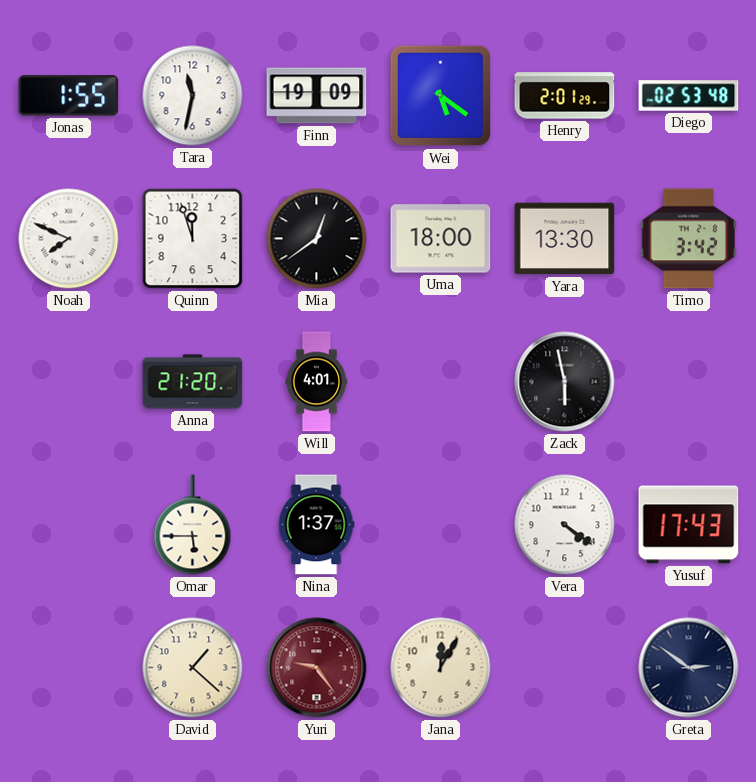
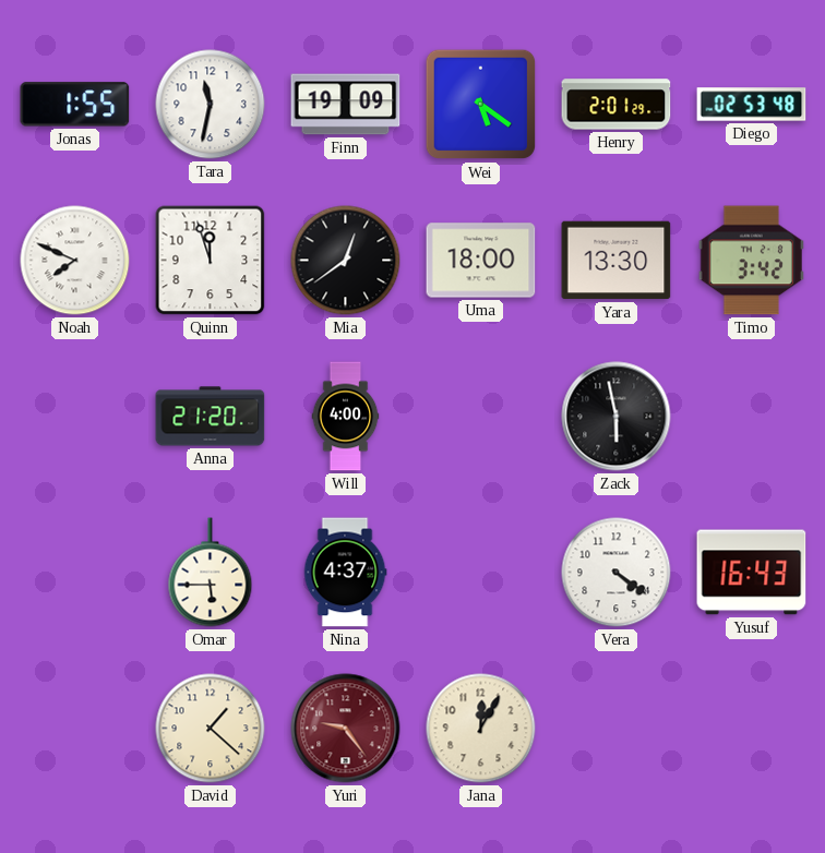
Will: 4:01 -> 4:00
Nina: 1:37 -> 4:37
Yusuf: 17:43 -> 16:43
Greta: 2:51 -> none
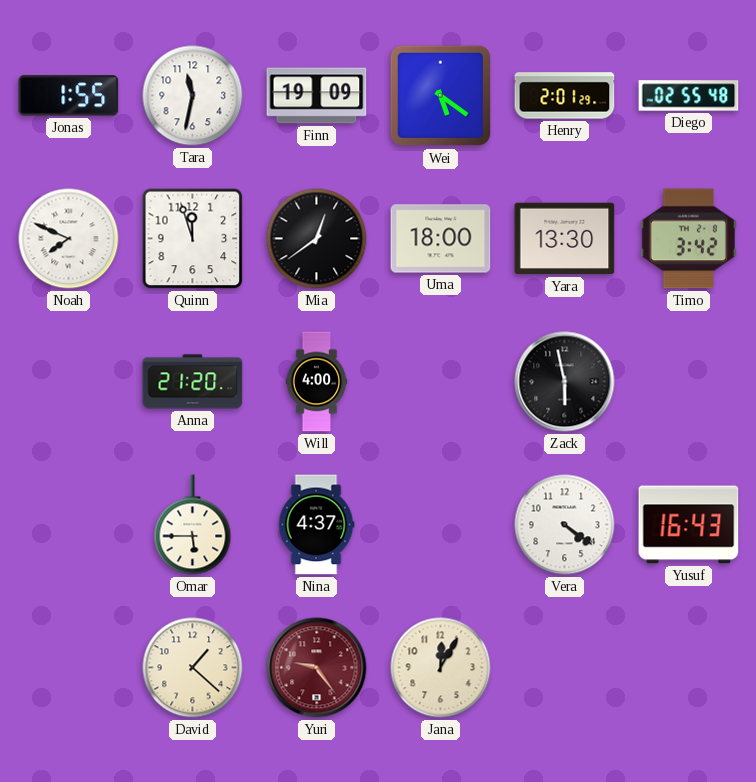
Diego: 02:53 -> 02:55
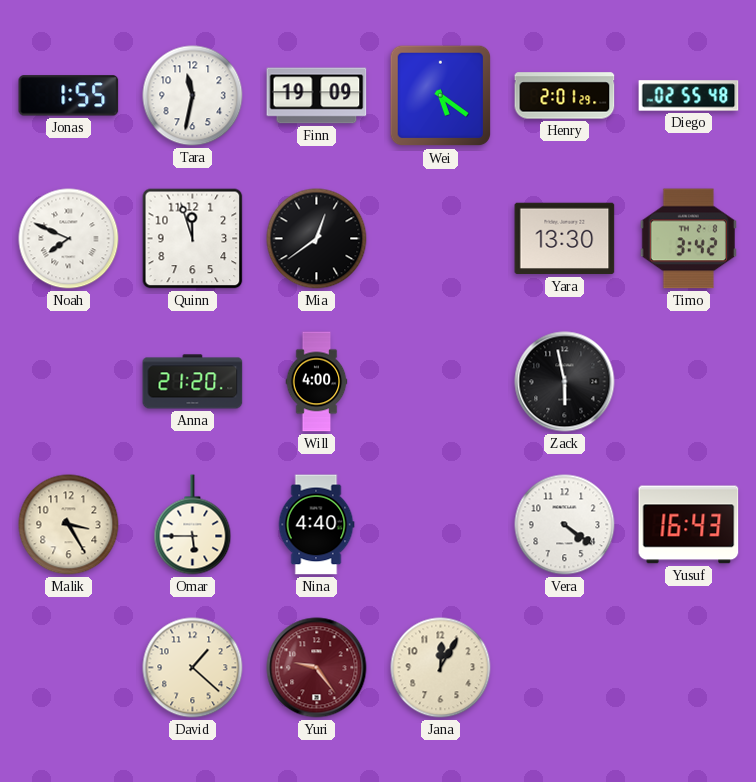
Uma: 18:00 -> none
Malik: none -> 3:25
Nina: 4:37 -> 4:40
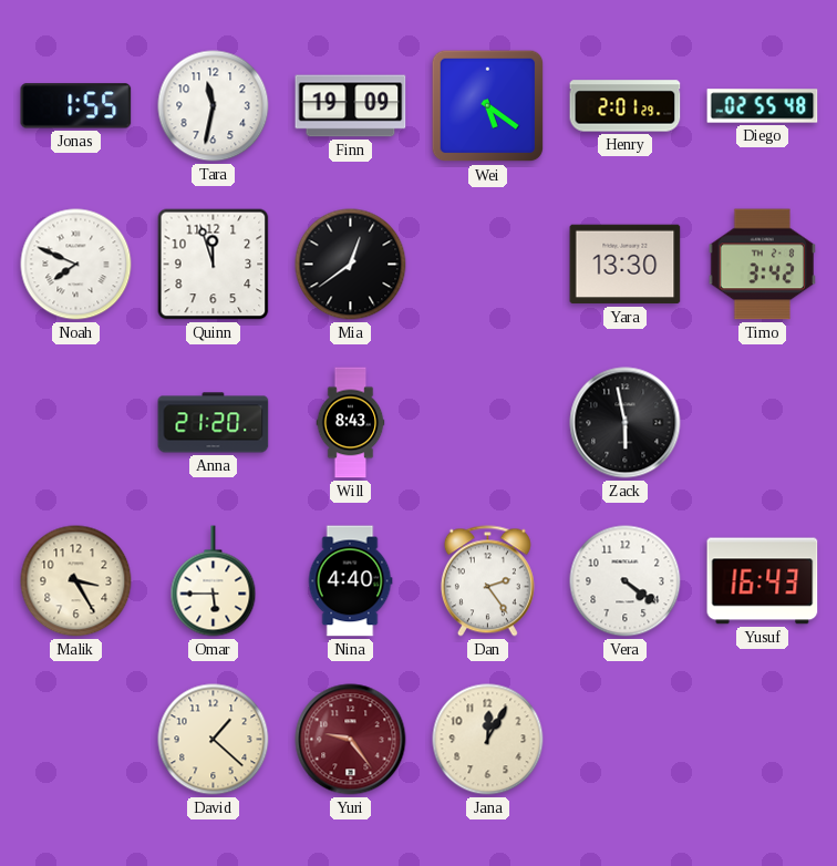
Will: 4:00 -> 8:43
Dan: none -> 2:24
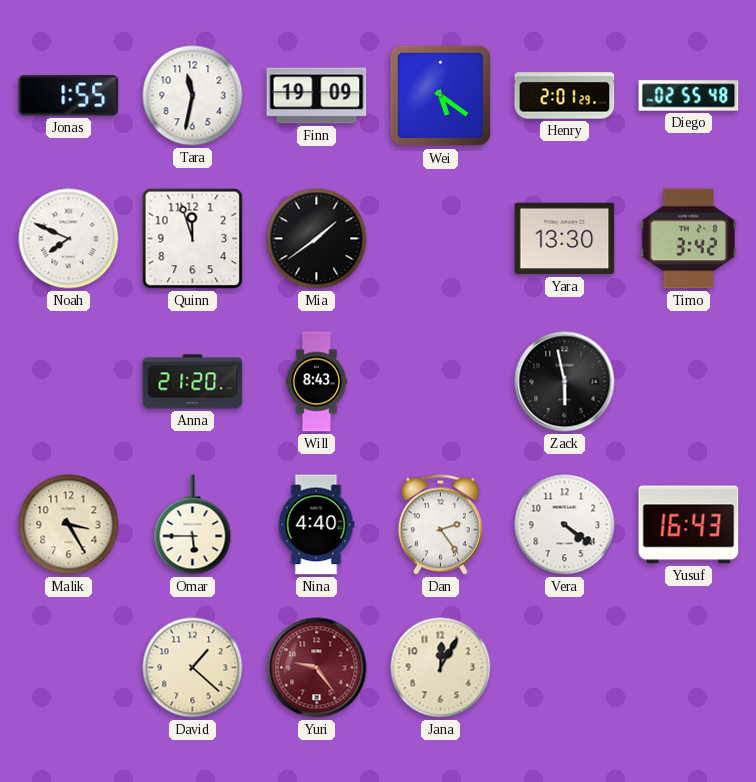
Mia: 12:39 -> 1:39
